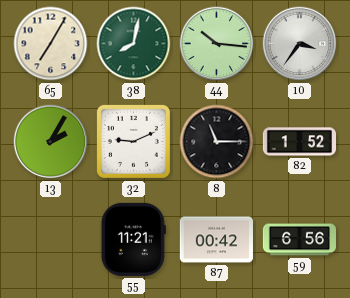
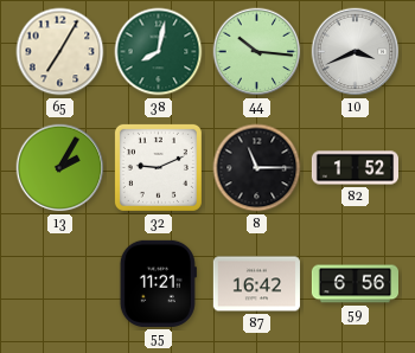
10: 3:36 -> 3:41
87: 00:42 -> 16:42
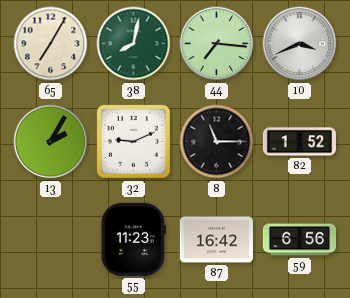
44: 10:16 -> 7:16
55: 11:21 -> 11:23
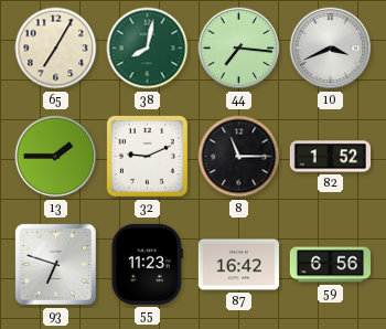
13: 2:05 -> 1:45
93: none -> 6:48
